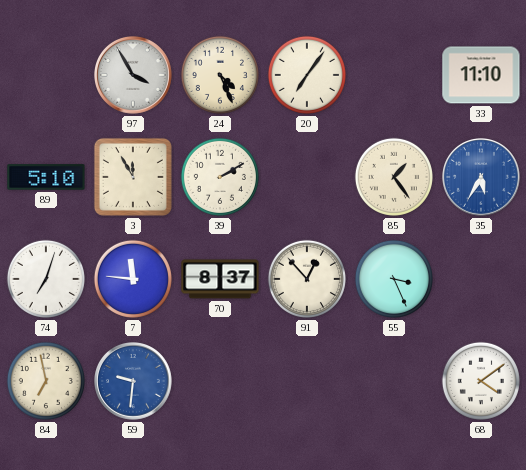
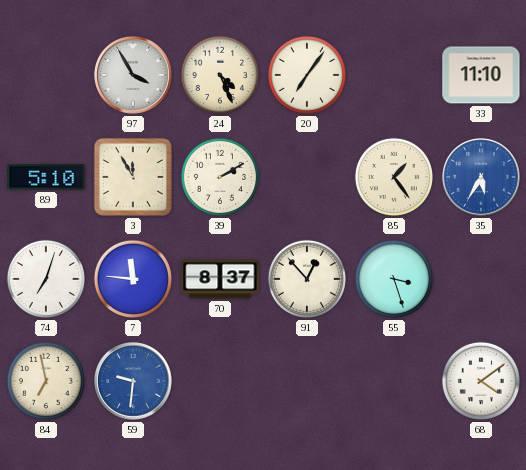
55: 3:26 -> 3:27
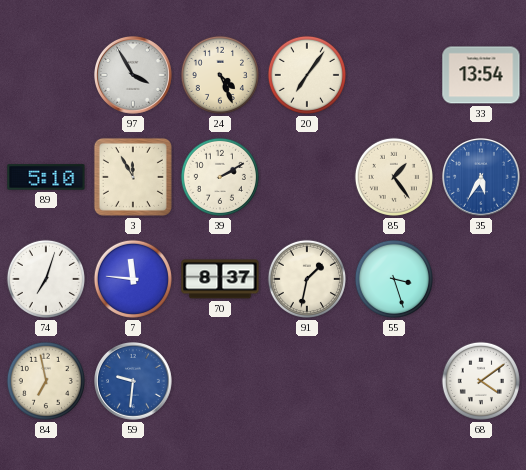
33: 11:10 -> 13:54
91: 12:53 -> 1:32
